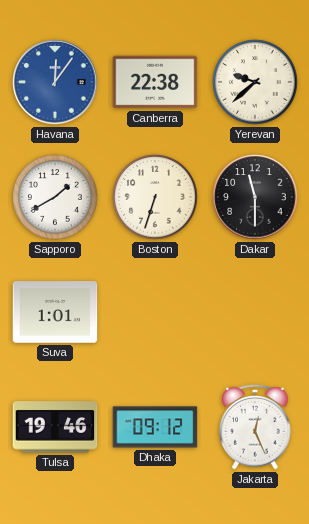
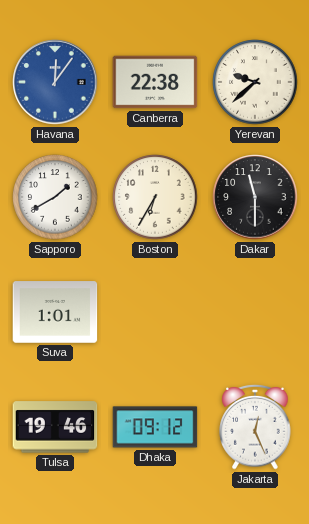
Boston: 6:33 -> 6:35
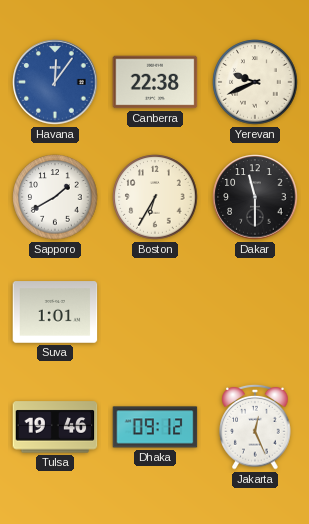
Yerevan: 9:38 -> 9:41
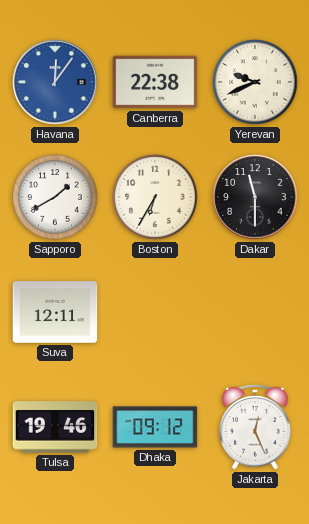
Suva: 1:01 -> 12:11
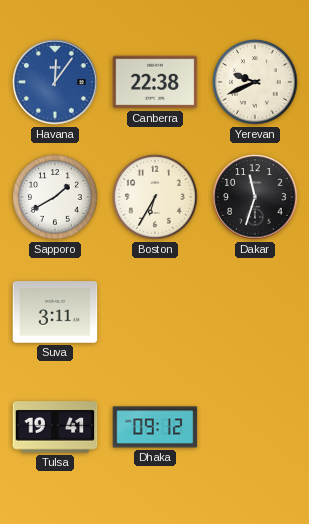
Dakar: 11:30 -> 11:33
Suva: 12:11 -> 3:11
Tulsa: 19:46 -> 19:41
Jakarta: 12:26 -> none
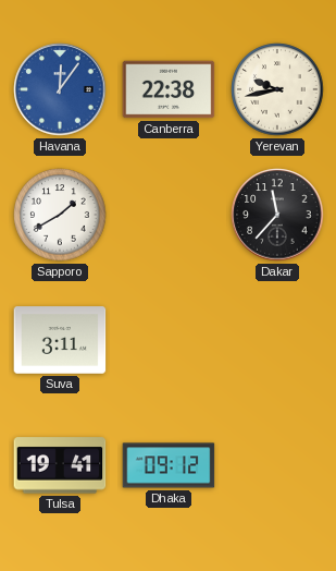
Yerevan: 9:41 -> 9:43
Boston: 6:35 -> none
Dakar: 11:33 -> 11:37
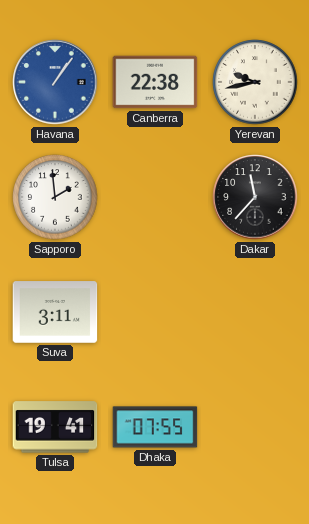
Havana: 12:06 -> 1:06
Sapporo: 1:40 -> 1:59
Dhaka: 09:12 -> 07:55
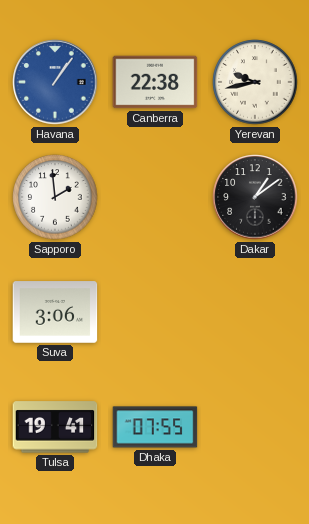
Dakar: 11:37 -> 1:09
Suva: 3:11 -> 3:06
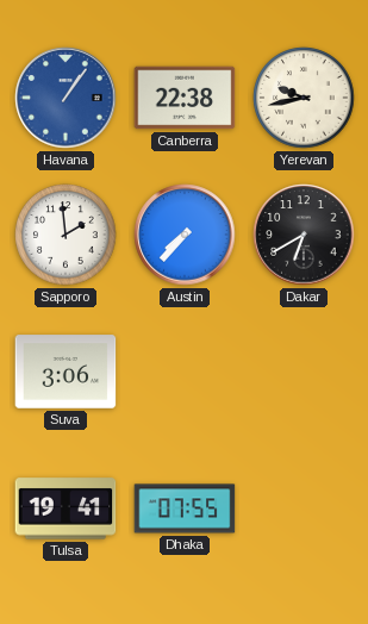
Austin: none -> 7:37
Dakar: 1:09 -> 6:40
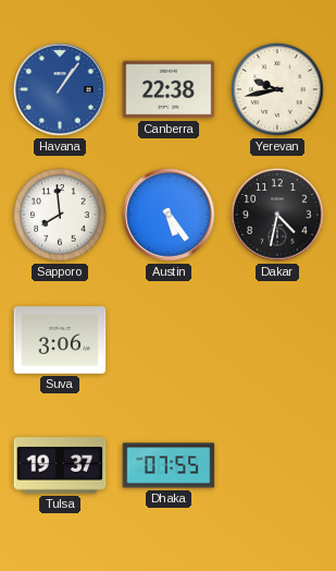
Sapporo: 1:59 -> 7:59
Austin: 7:37 -> 5:24
Dakar: 6:40 -> 4:32
Tulsa: 19:41 -> 19:37
